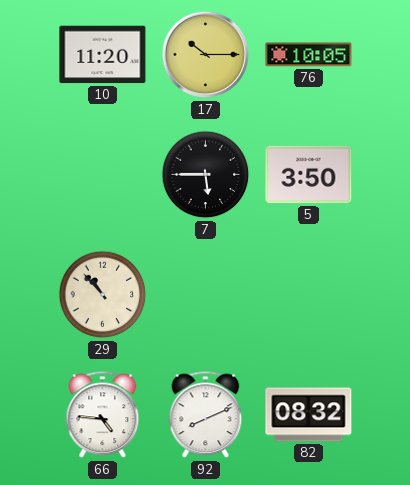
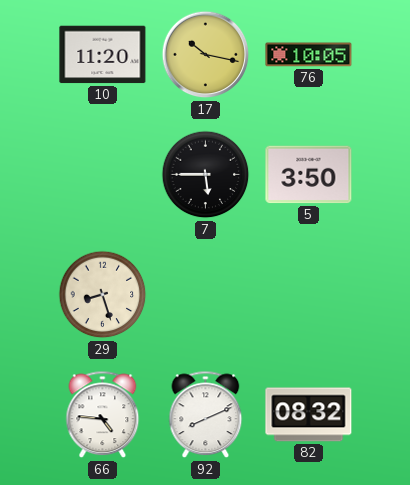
17: 10:15 -> 10:17
29: 10:53 -> 8:27
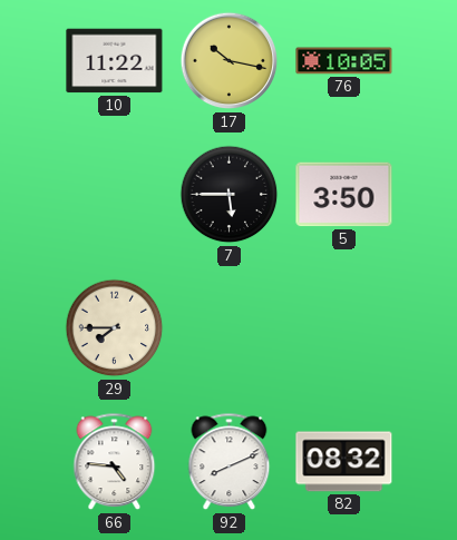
10: 11:20 -> 11:22
29: 8:27 -> 7:45
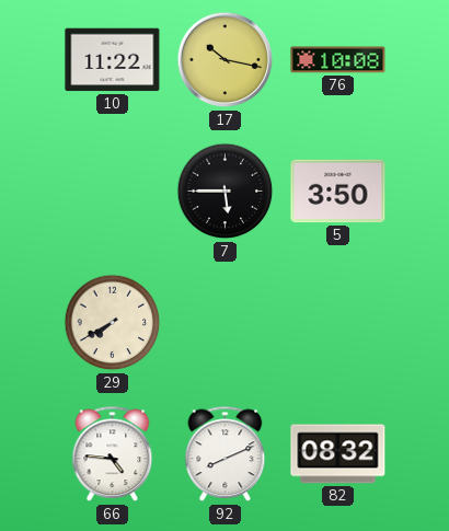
76: 10:05 -> 10:08
29: 7:45 -> 7:40
